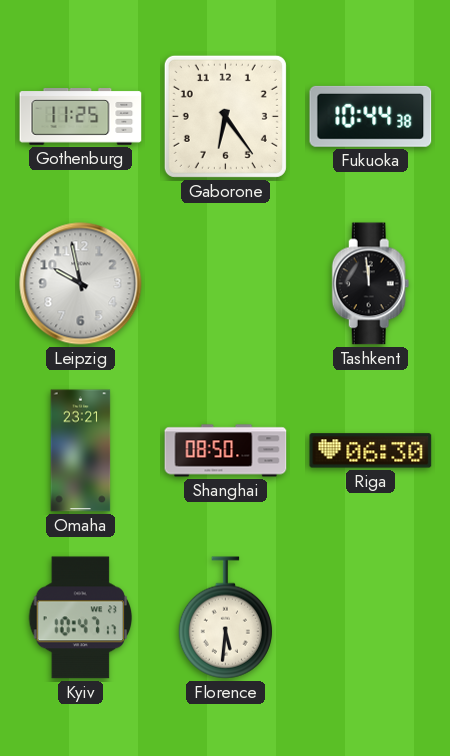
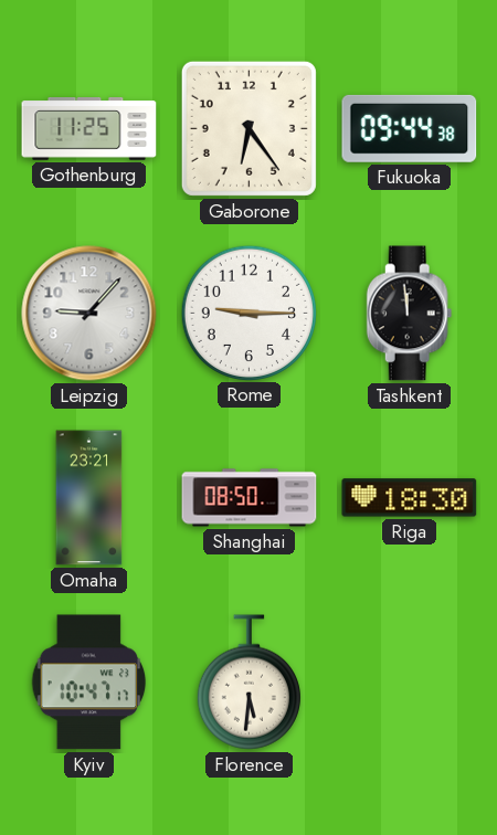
Fukuoka: 10:44 -> 09:44
Leipzig: 9:58 -> 9:07
Rome: none -> 9:15
Riga: 06:30 -> 18:30
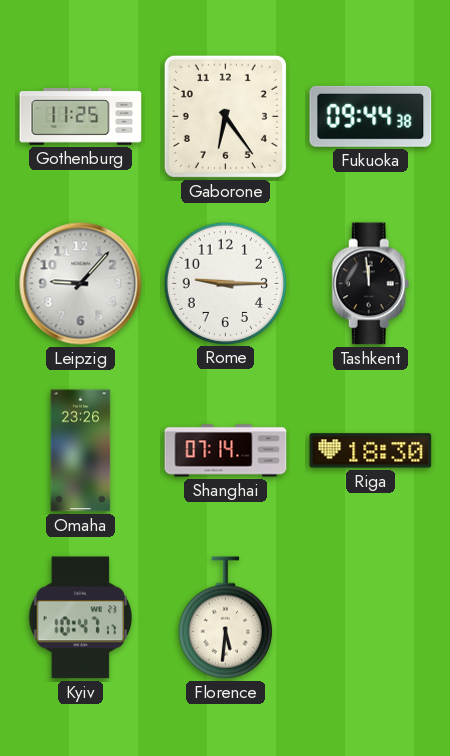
Omaha: 23:21 -> 23:26
Shanghai: 08:50 -> 07:14
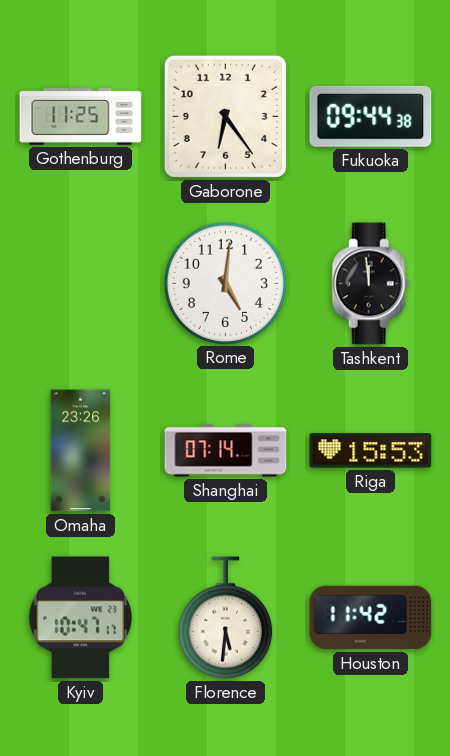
Leipzig: 9:07 -> none
Rome: 9:15 -> 5:01
Riga: 18:30 -> 15:53
Houston: none -> 11:42
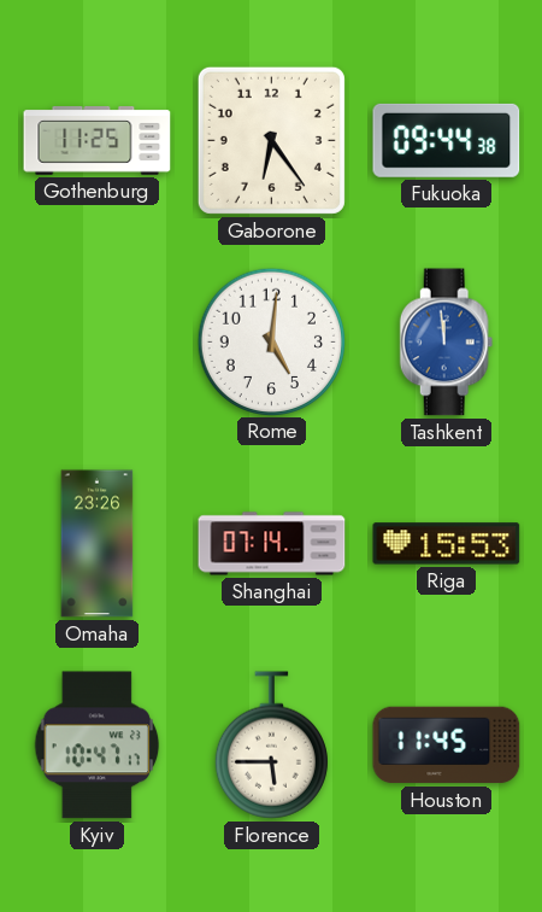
Tashkent dial: black -> blue
Florence: 5:31 -> 5:45
Houston: 11:42 -> 11:45
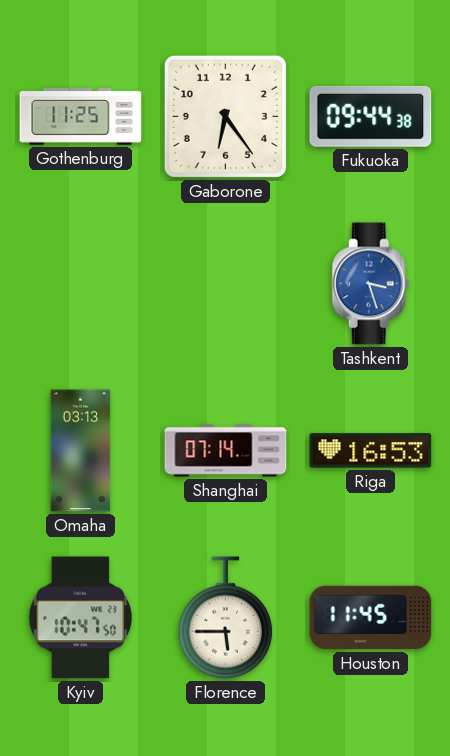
Rome: 5:01 -> none
Tashkent: 11:59 -> 3:27
Omaha: 23:26 -> 03:13
Riga: 15:53 -> 16:53
Kyiv: 10:47:17 -> 10:47:50
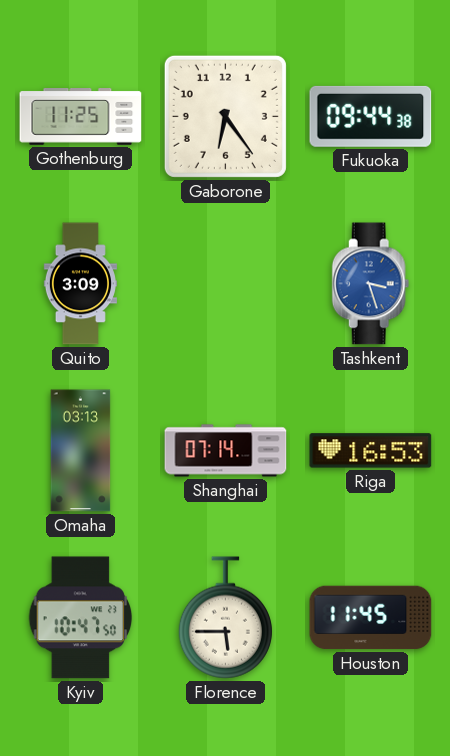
Quito: none -> 3:09
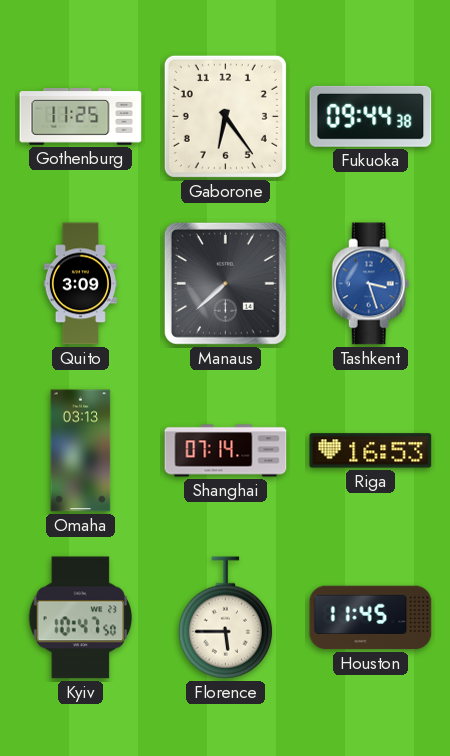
Manaus: none -> 7:38
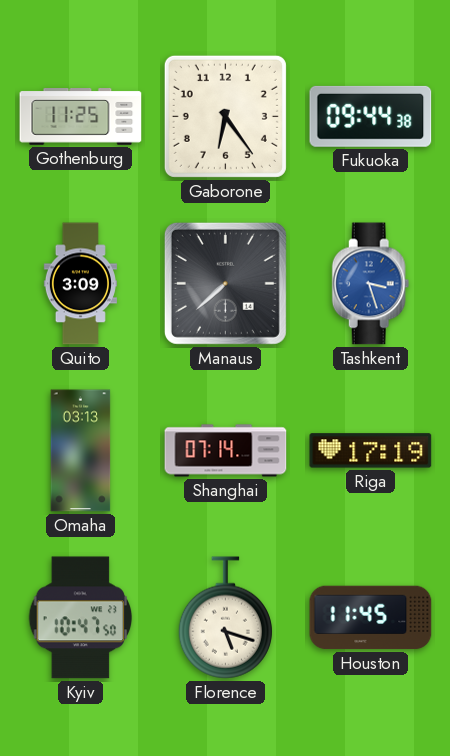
Riga: 16:53 -> 17:19
Florence: 5:45 -> 5:18
